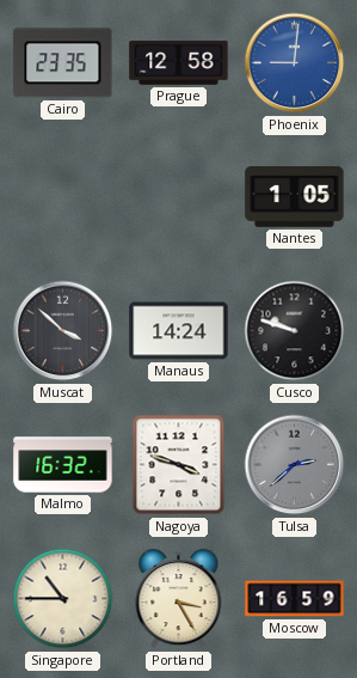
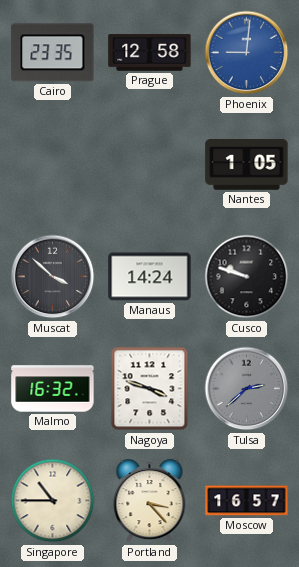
Portland: 3:25 -> 3:23
Moscow: 16:59 -> 16:57
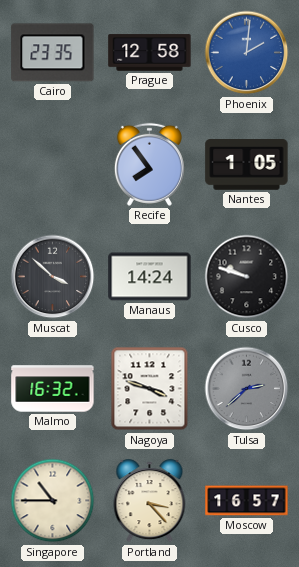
Phoenix: 9:01 -> 2:01
Recife: none -> 7:54
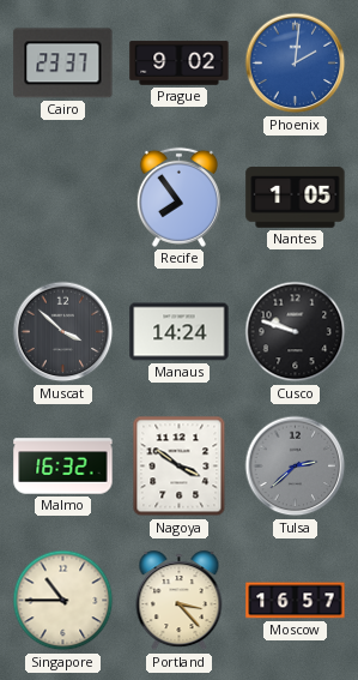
Cairo: 23:35 -> 23:37
Prague: 12:58 -> 9:02
Nagoya: 3:48 -> 3:51
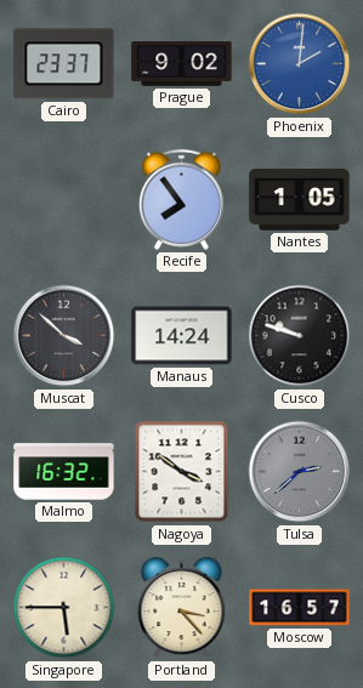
Singapore: 10:45 -> 5:45
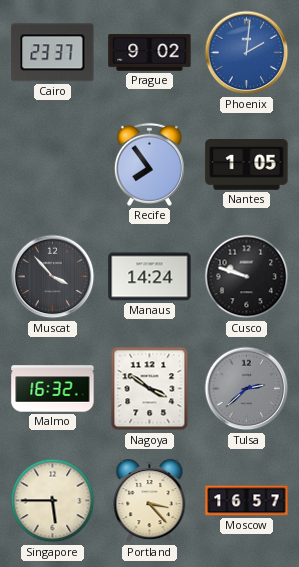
Muscat: 3:52 -> 3:53
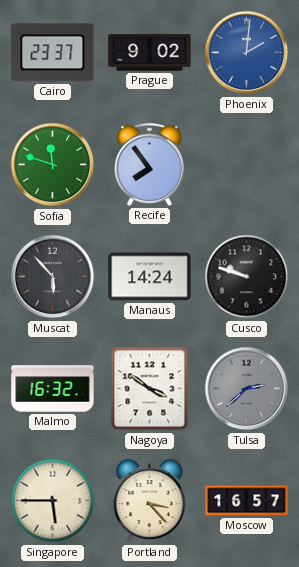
Sofia: none -> 11:48
Nantes: 1:05 -> none
Muscat: 3:53 -> 5:53
